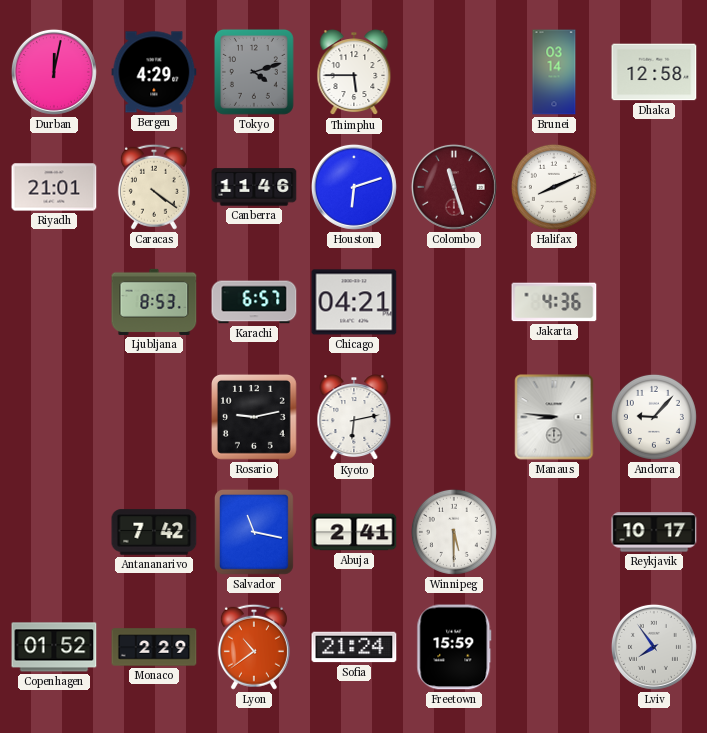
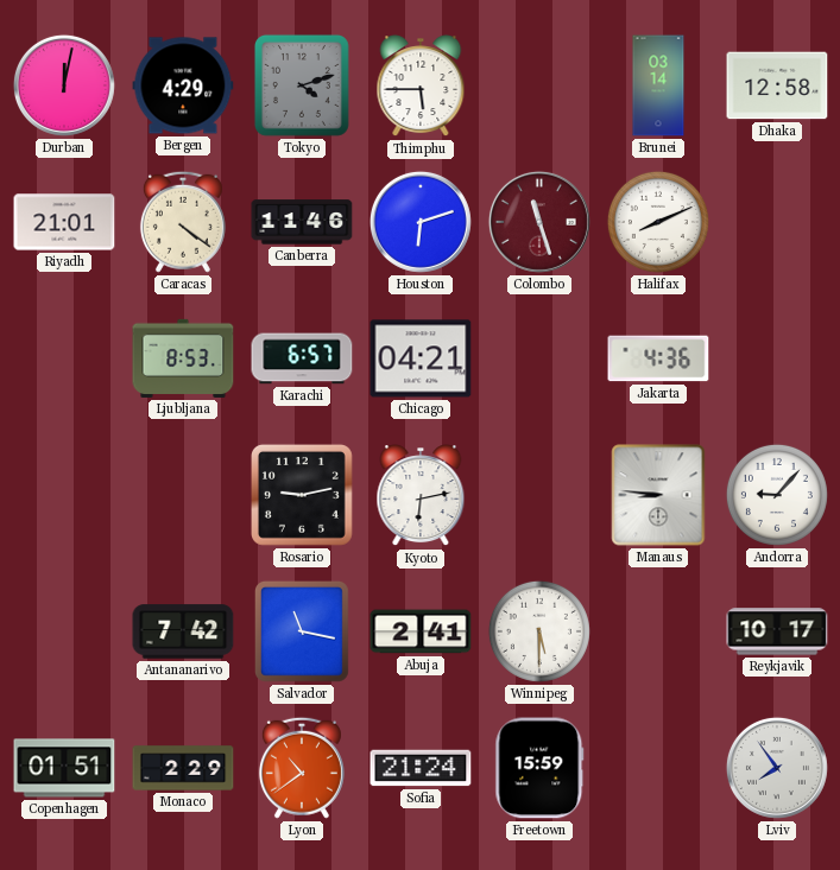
Copenhagen: 01:52 -> 01:51
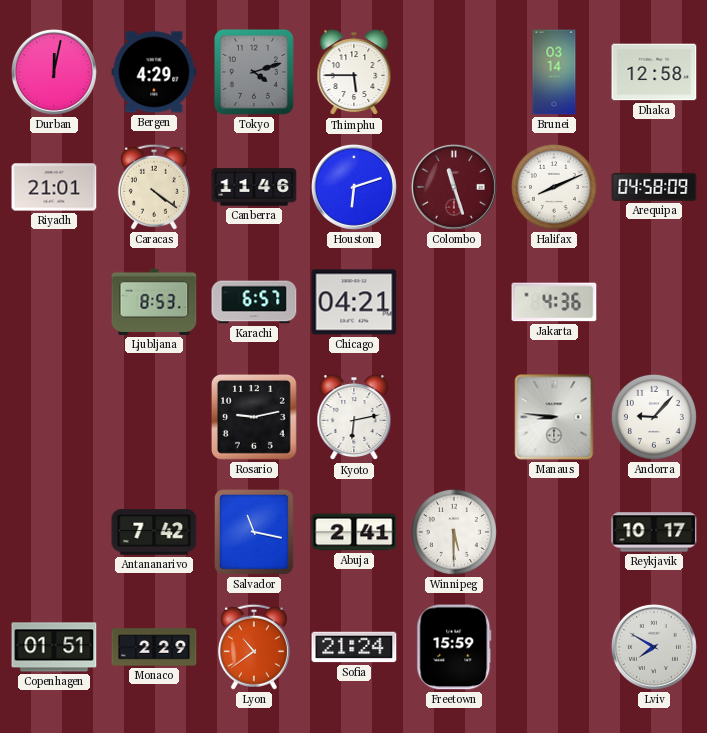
Arequipa: none -> 04:58
Lviv: 7:54 -> 7:50
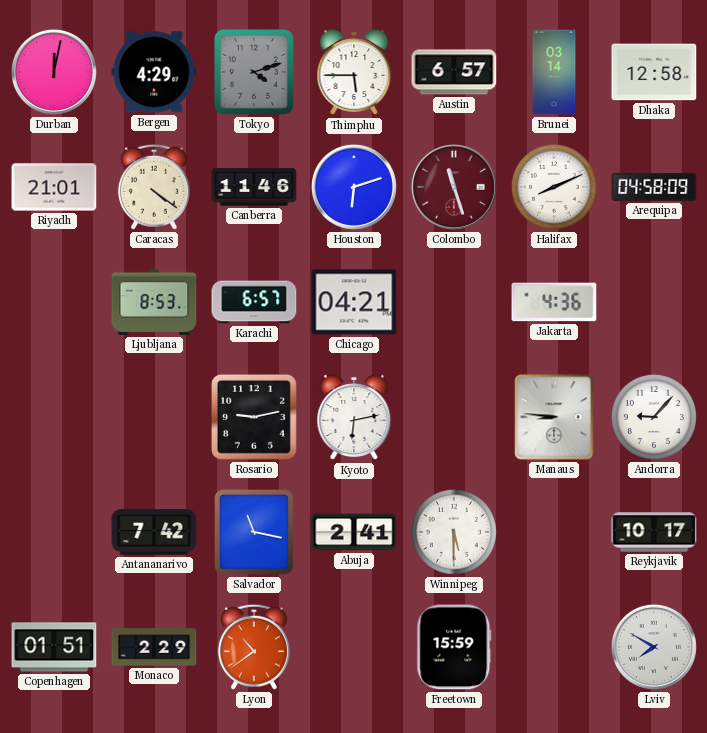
Austin: none -> 6:57
Sofia: 21:24 -> none
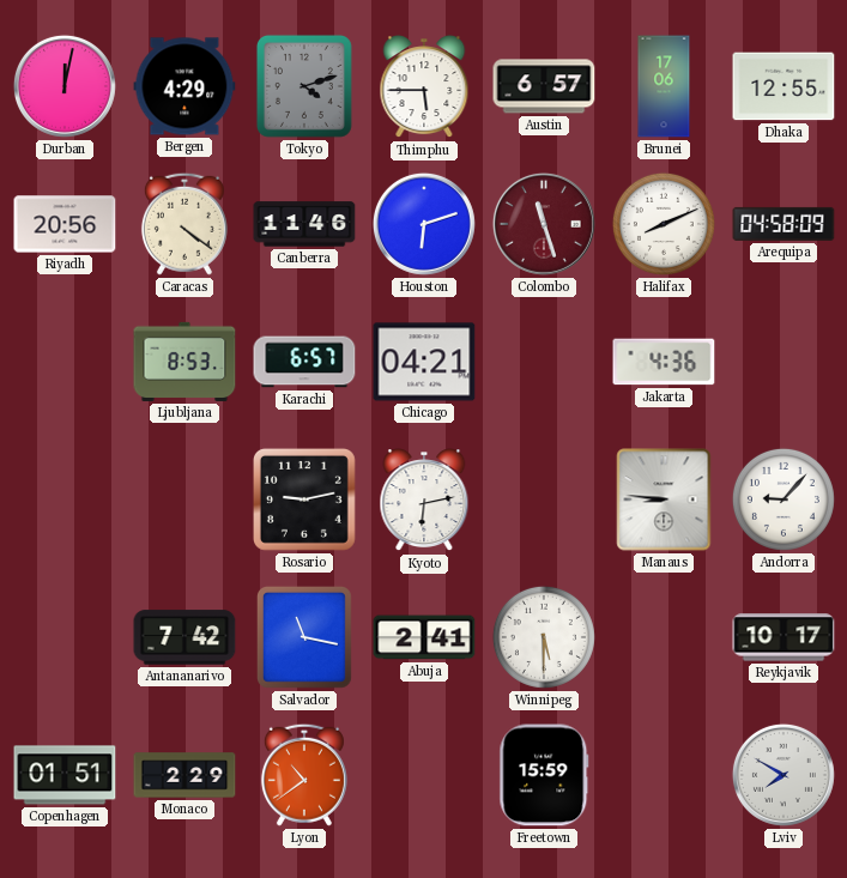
Brunei: 03:14 -> 17:06
Dhaka: 12:58 -> 12:55
Riyadh: 21:01 -> 20:56
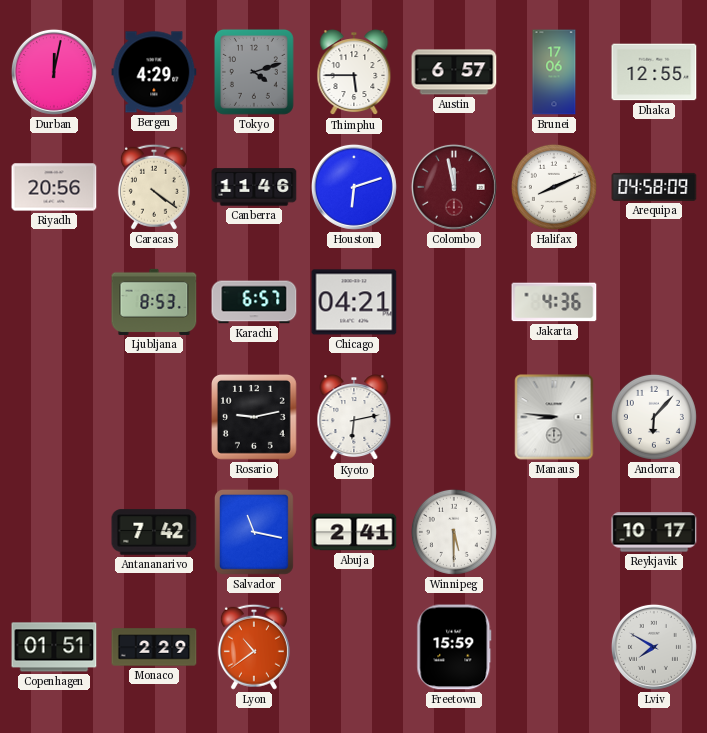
Colombo: 11:27 -> 11:58
Andorra: 9:07 -> 6:07
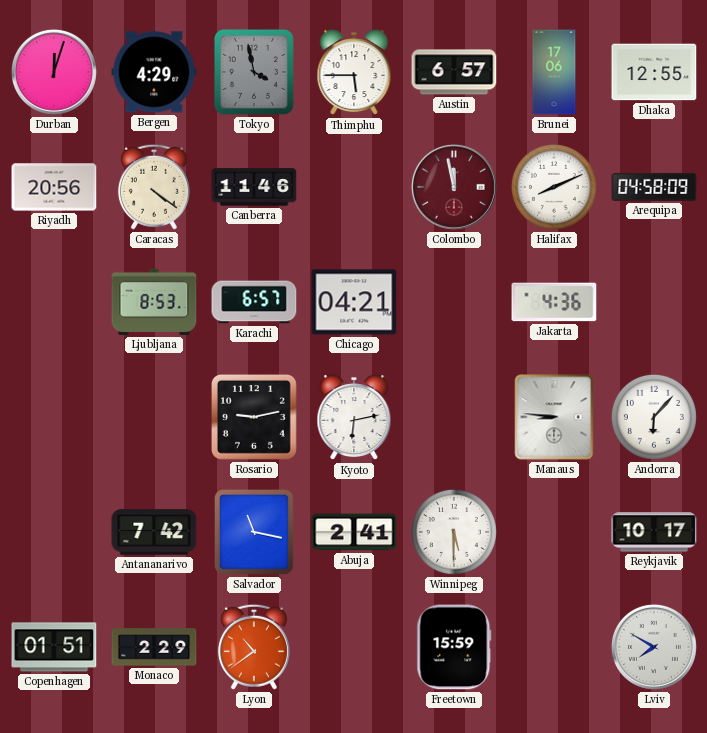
Durban: 12:02 -> 12:03
Tokyo: 4:12 -> 3:58
Houston: 6:12 -> none
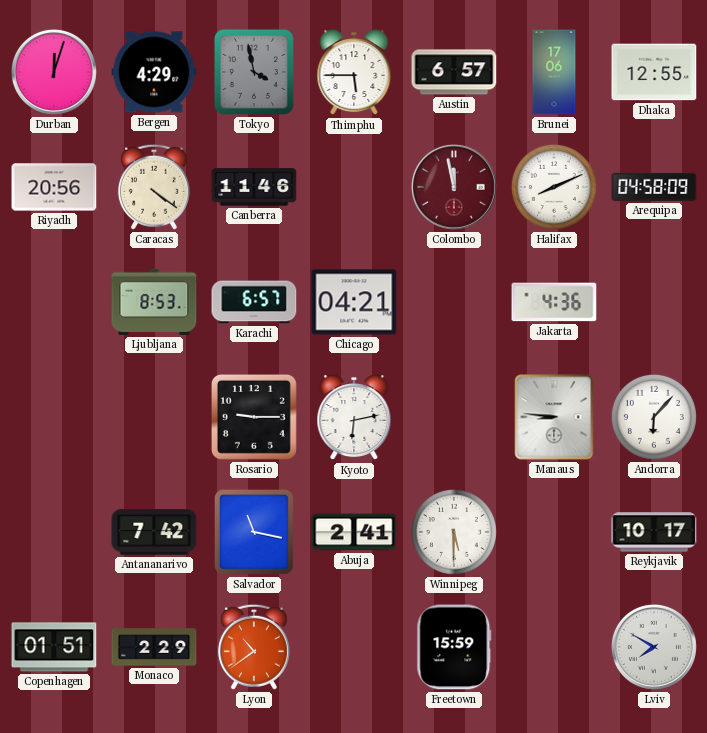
Rosario: 9:13 -> 9:15
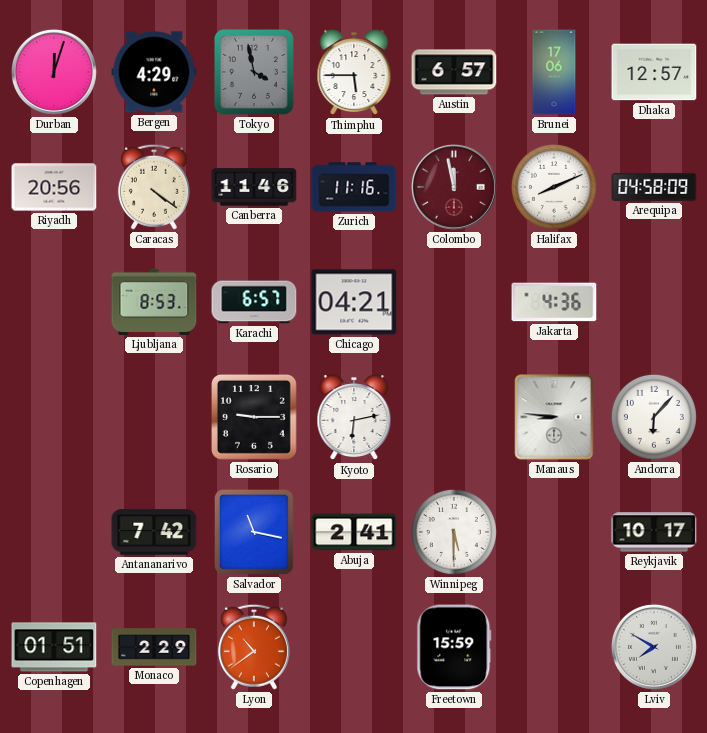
Dhaka: 12:55 -> 12:57
Zurich: none -> 11:16
